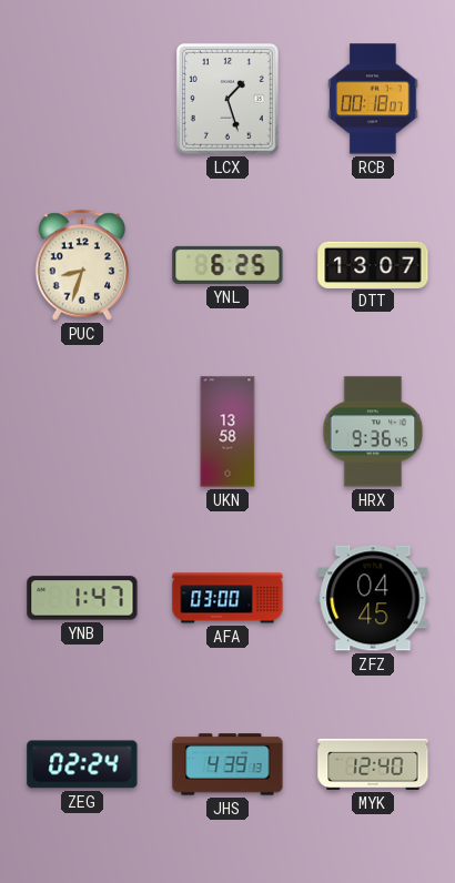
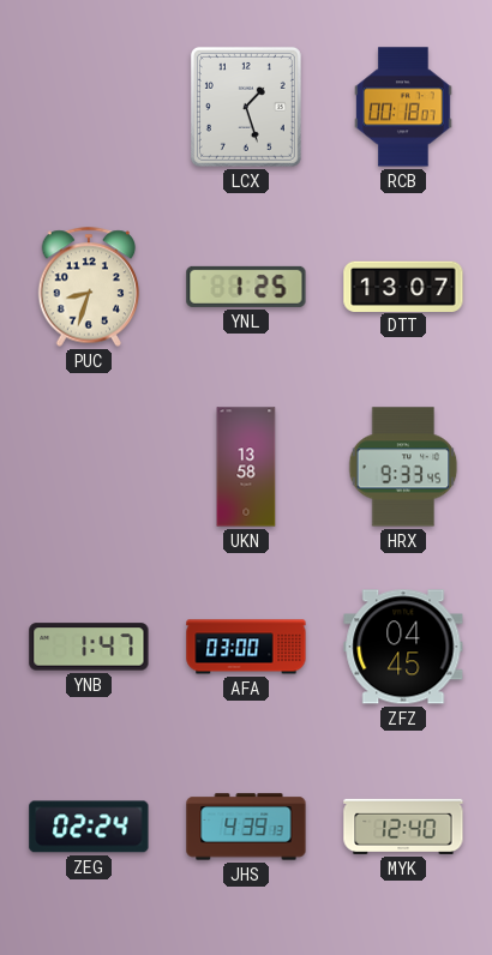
YNL: 6:25 -> 1:25
HRX: 9:36 -> 9:33
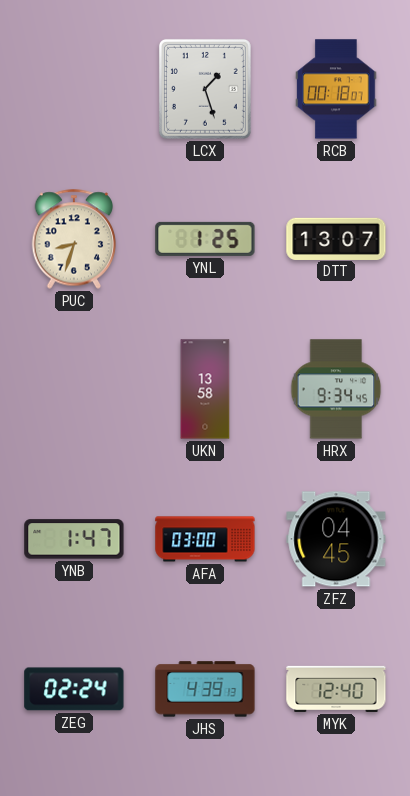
HRX: 9:33 -> 9:34
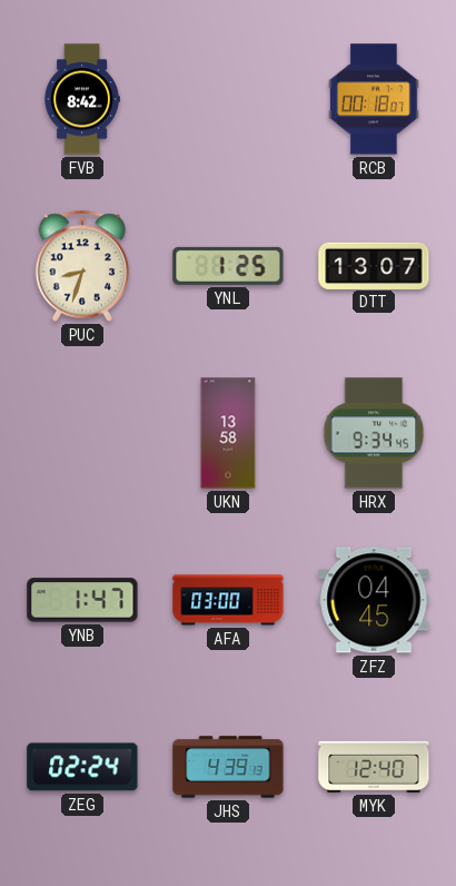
FVB: none -> 8:42
LCX: 1:27 -> none
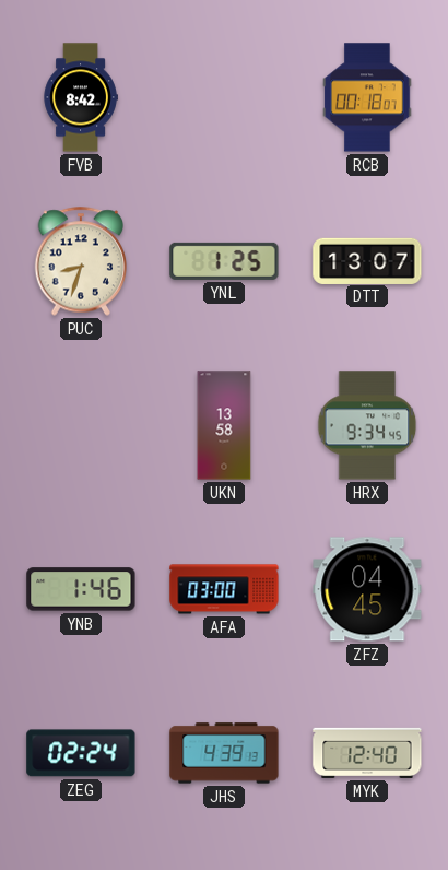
YNB: 1:47 -> 1:46
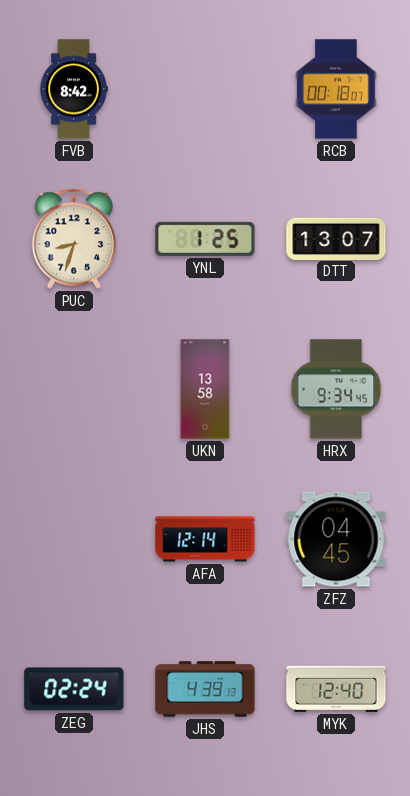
YNB: 1:46 -> none
AFA: 03:00 -> 12:14
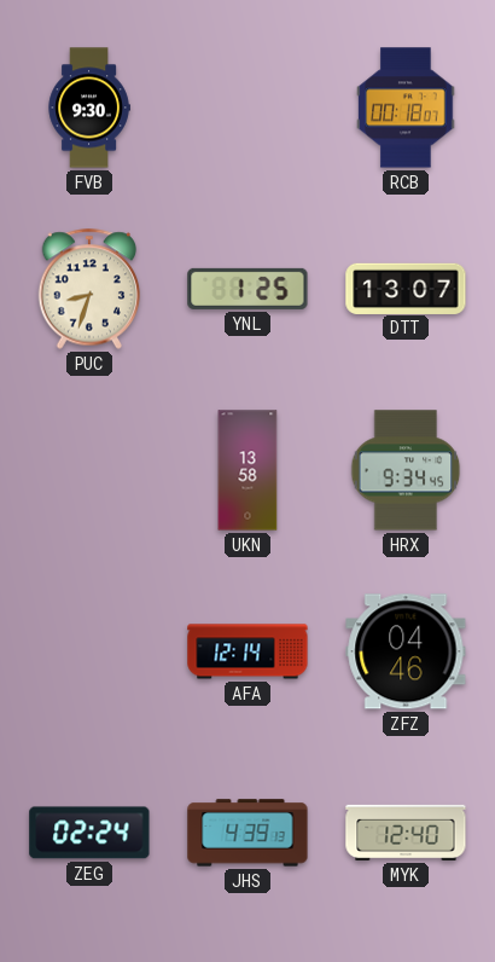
FVB: 8:42 -> 9:30
ZFZ: 04:45 -> 04:46
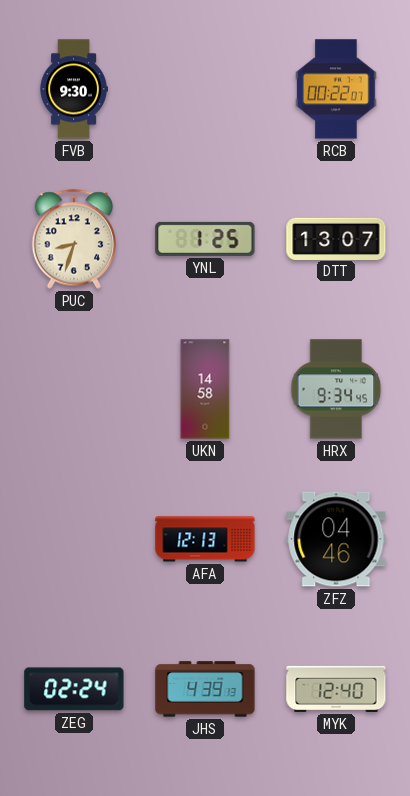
RCB: 00:18 -> 00:22
UKN: 13:58 -> 14:58
AFA: 12:14 -> 12:13
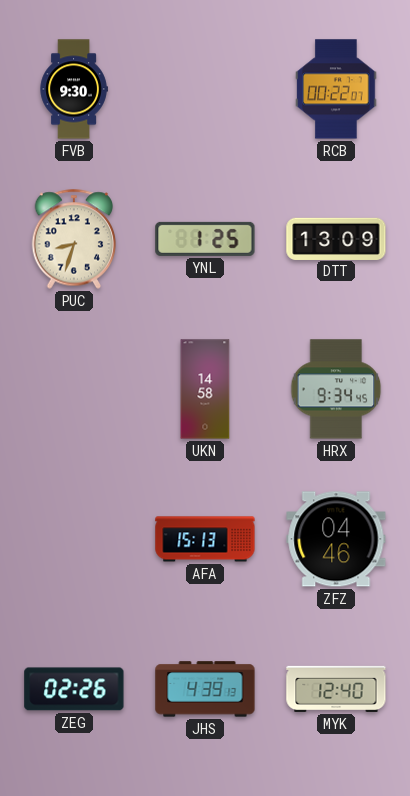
DTT: 13:07 -> 13:09
AFA: 12:13 -> 15:13
ZEG: 02:24 -> 02:26
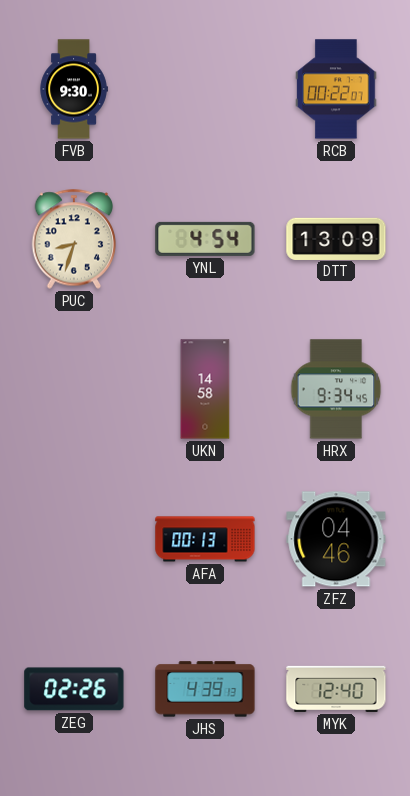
YNL: 1:25 -> 4:54
AFA: 15:13 -> 00:13
